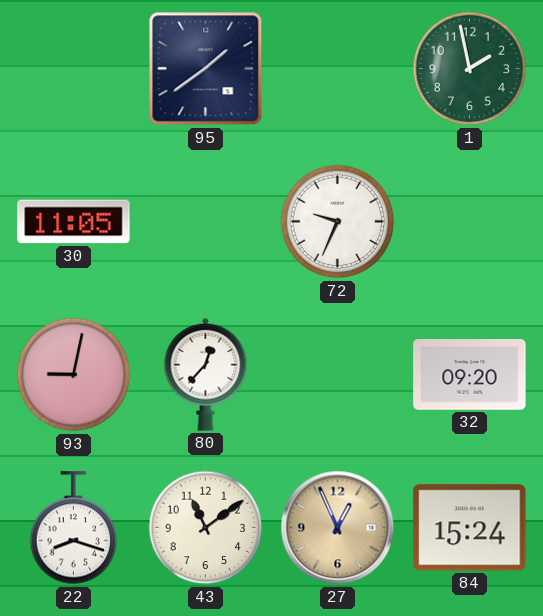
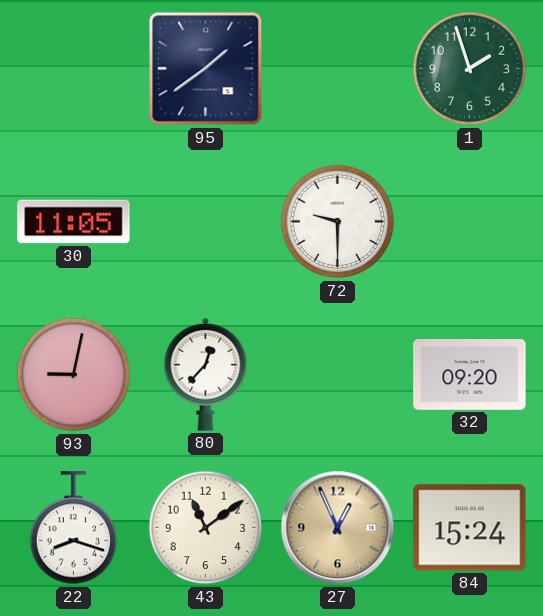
1: 1:58 -> 1:57
72: 9:34 -> 9:30
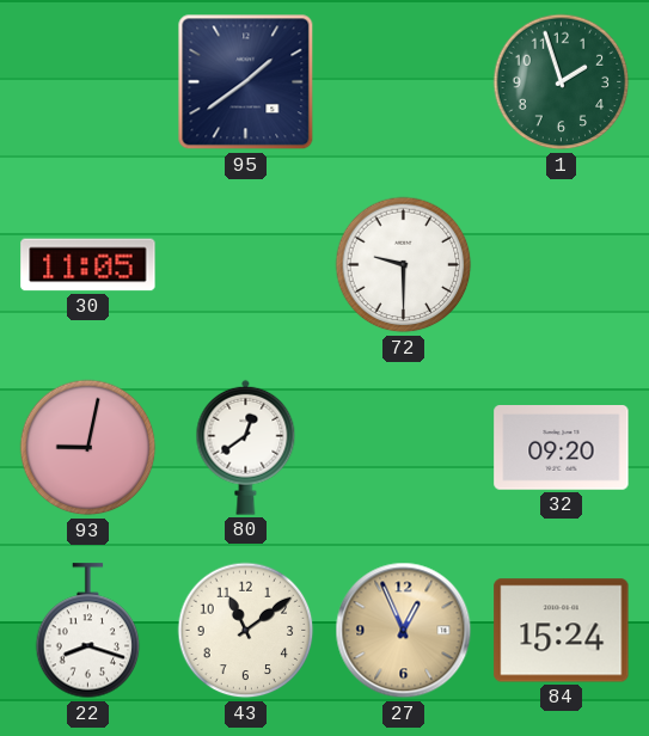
80: 12:37 -> 12:39
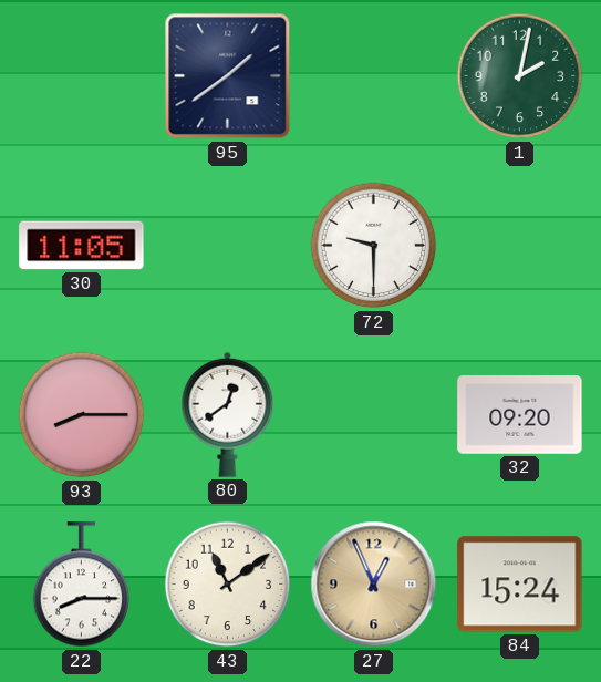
1: 1:57 -> 2:02
93: 9:02 -> 8:15
22: 8:18 -> 8:15
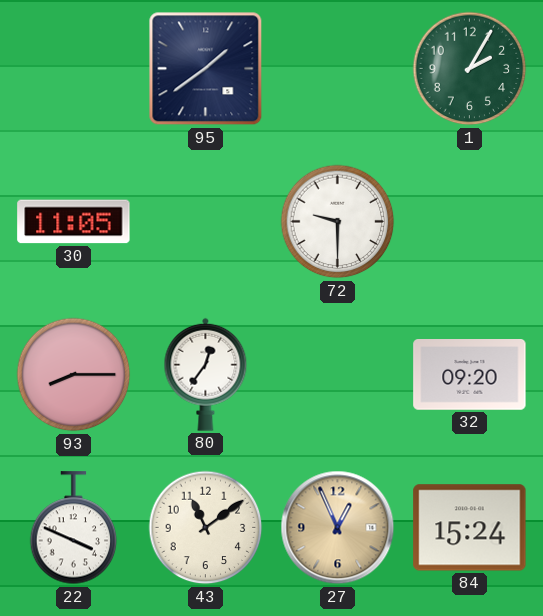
1: 2:02 -> 2:05
80: 12:39 -> 12:36
22: 8:15 -> 3:49
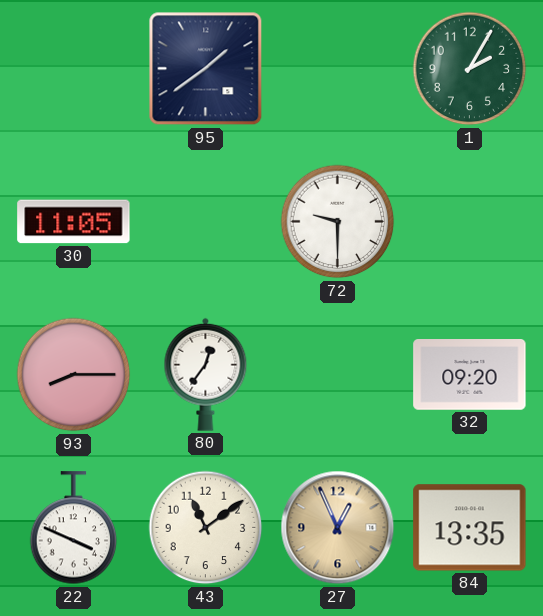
84: 15:24 -> 13:35
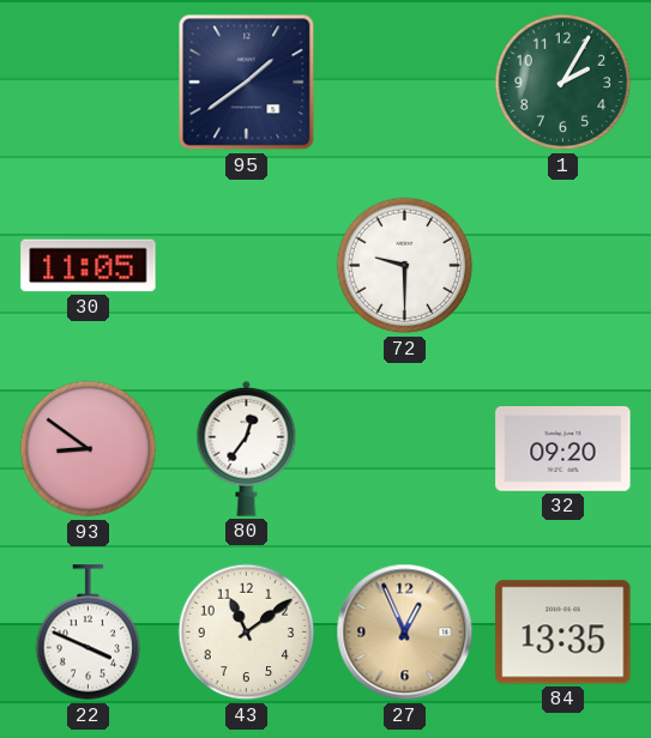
93: 8:15 -> 8:51
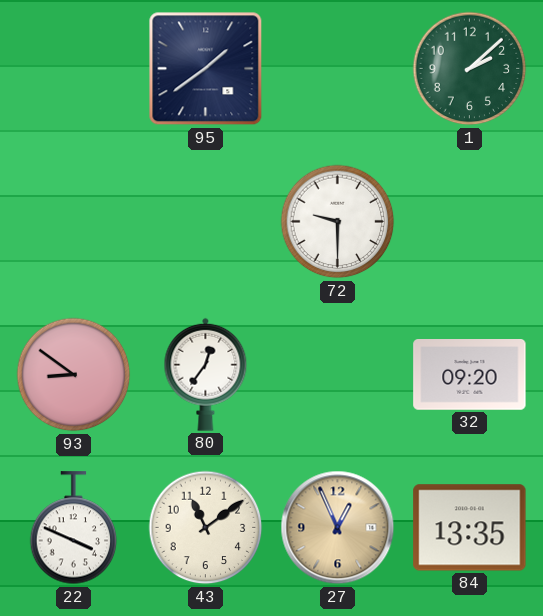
1: 2:05 -> 2:08
30: 11:05 -> none
